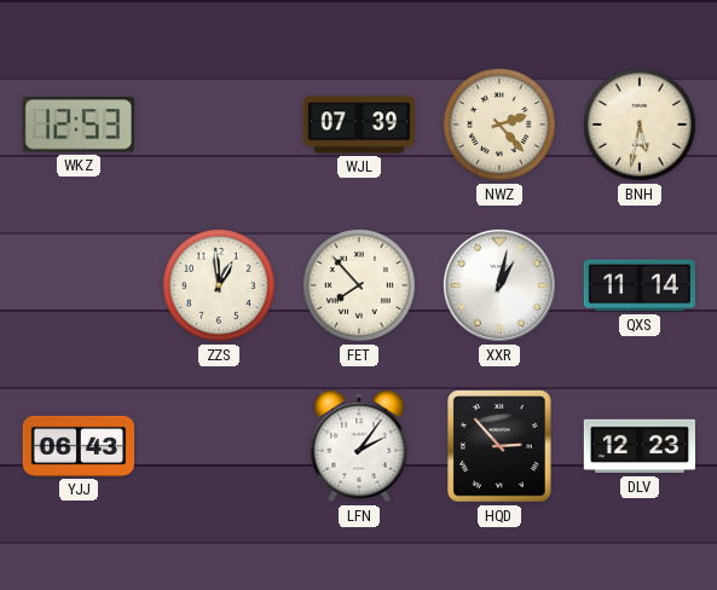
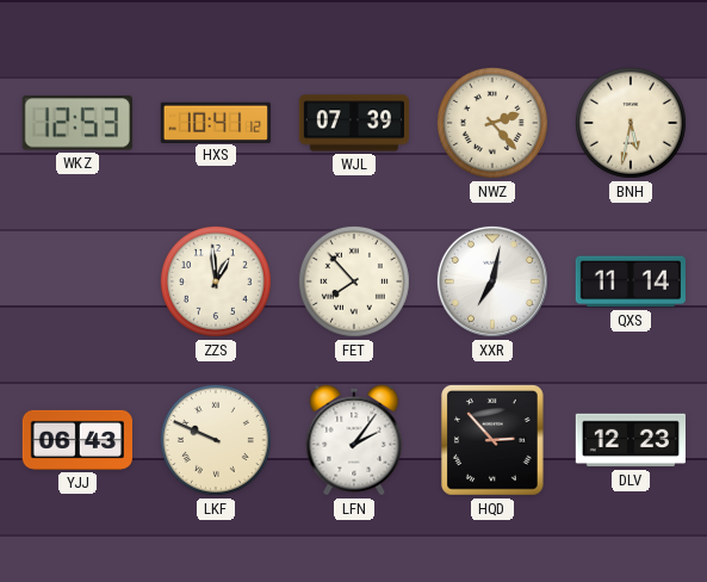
HXS: none -> 10:41
XXR: 1:02 -> 7:02
LKF: none -> 9:49
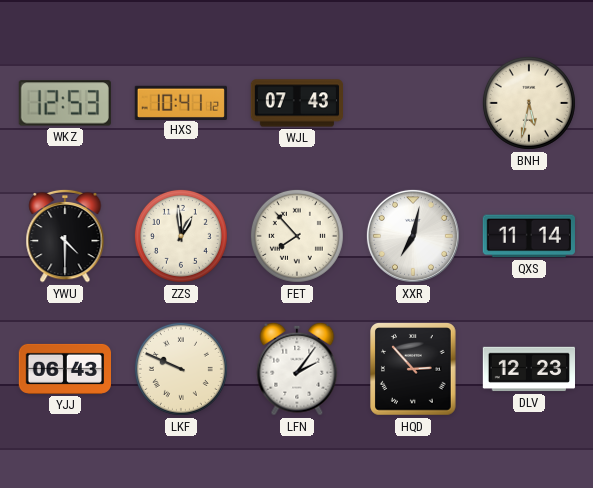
WJL: 07:39 -> 07:43
NWZ: 2:23 -> none
YWU: none -> 4:30
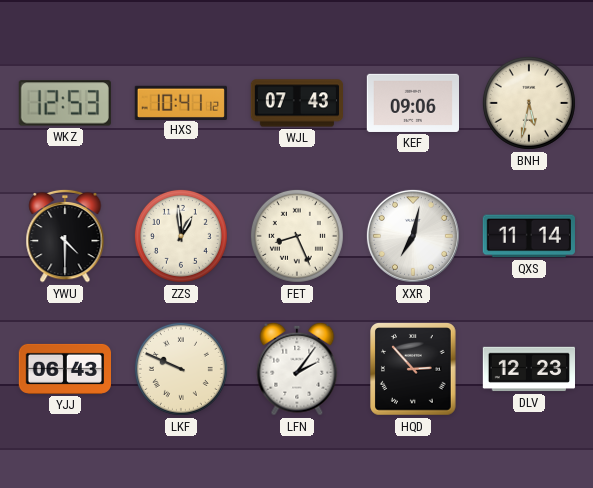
KEF: none -> 09:06
FET: 7:53 -> 8:26
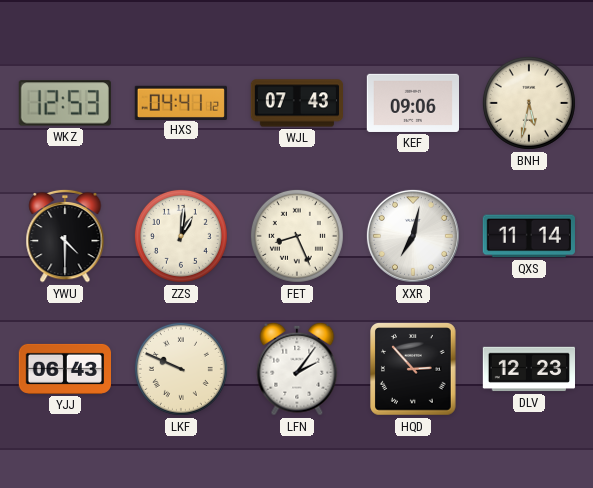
HXS: 10:41 -> 04:41
ZZS: 12:59 -> 1:01
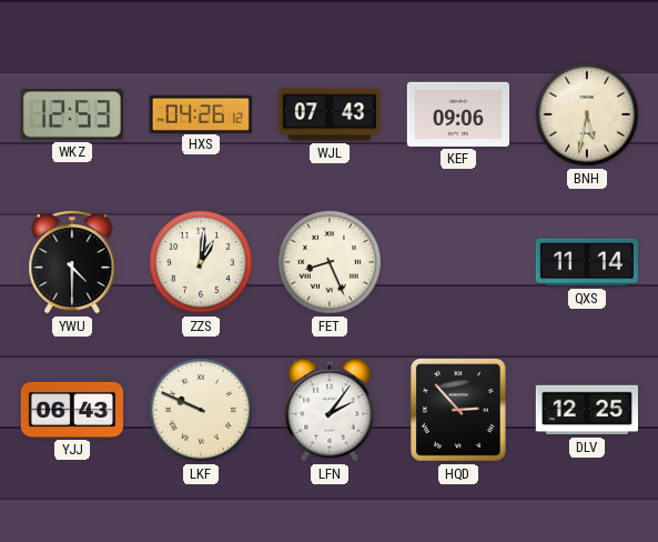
HXS: 04:41 -> 04:26
XXR: 7:02 -> none
DLV: 12:23 -> 12:25
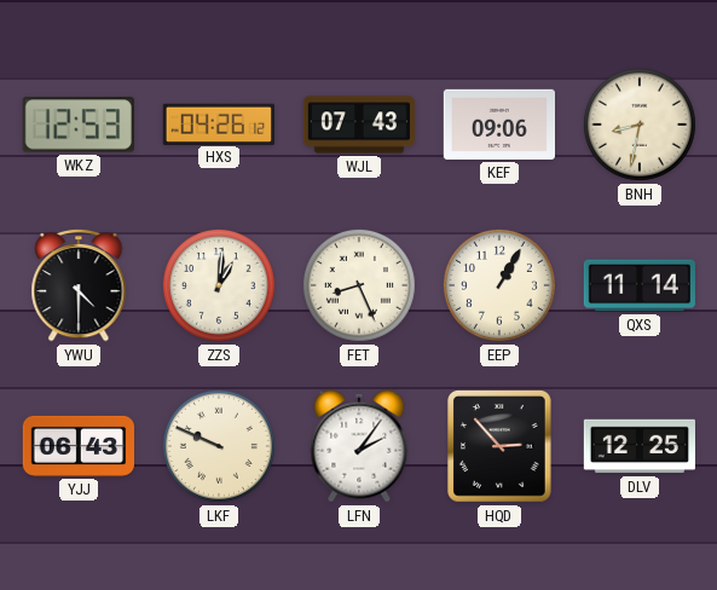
BNH: 5:32 -> 8:32
EEP: none -> 1:05
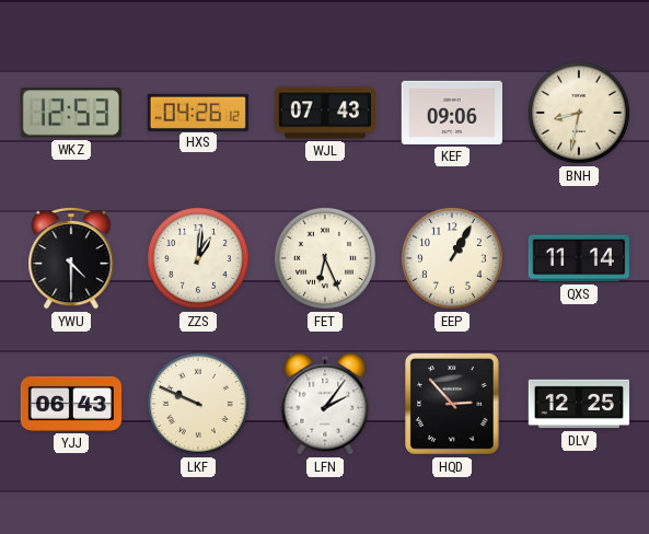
FET: 8:26 -> 6:26
